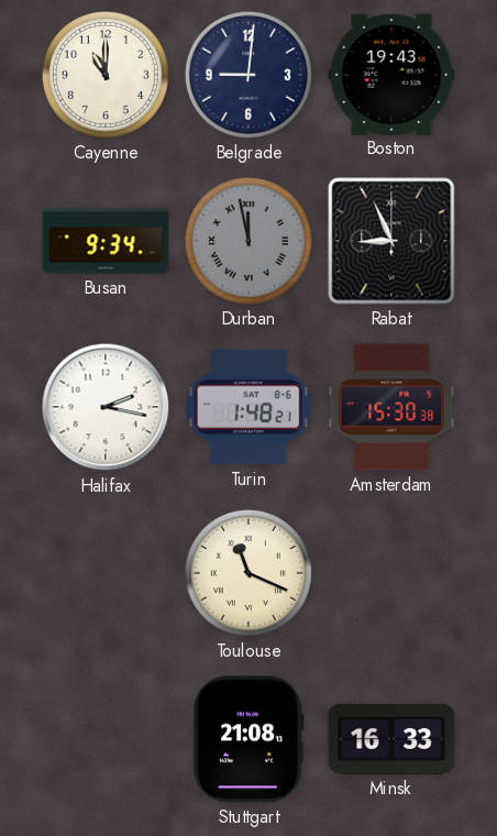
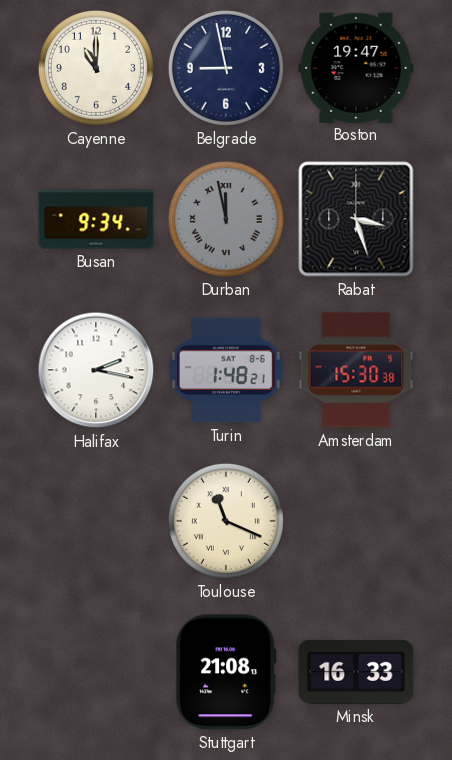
Belgrade: 9:01 -> 8:58
Boston: 19:43 -> 19:47
Rabat: 8:56 -> 3:27
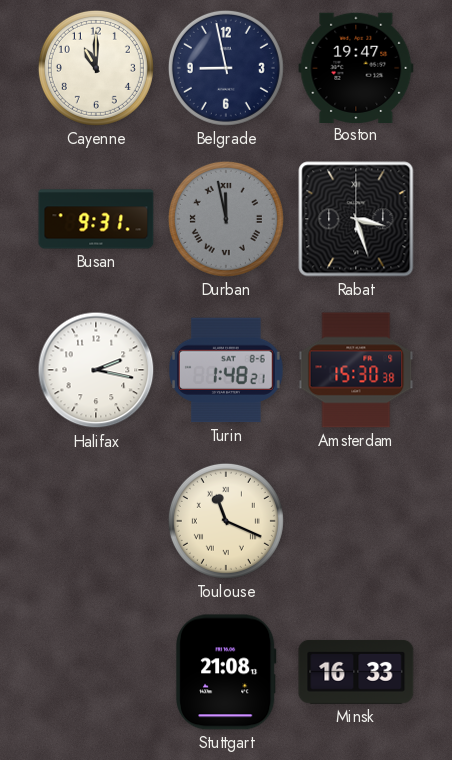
Busan: 9:34 -> 9:31
